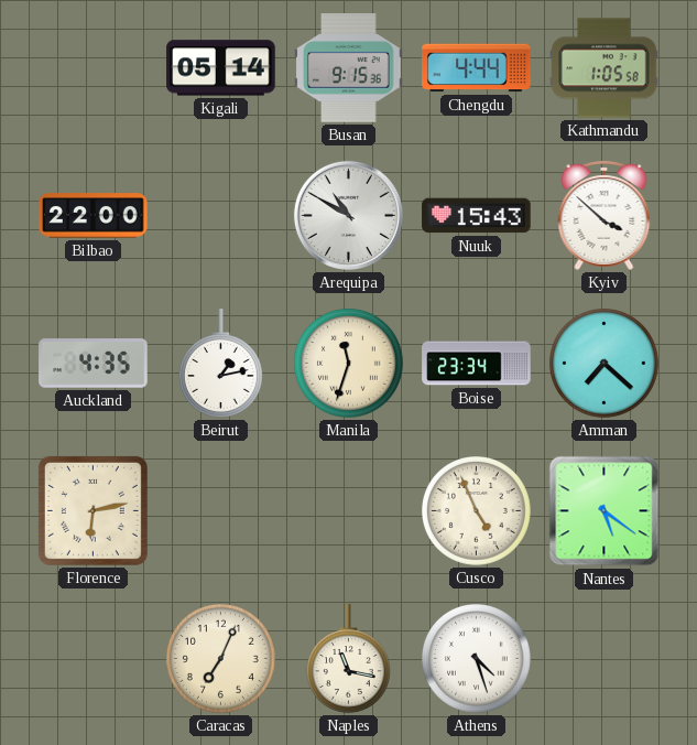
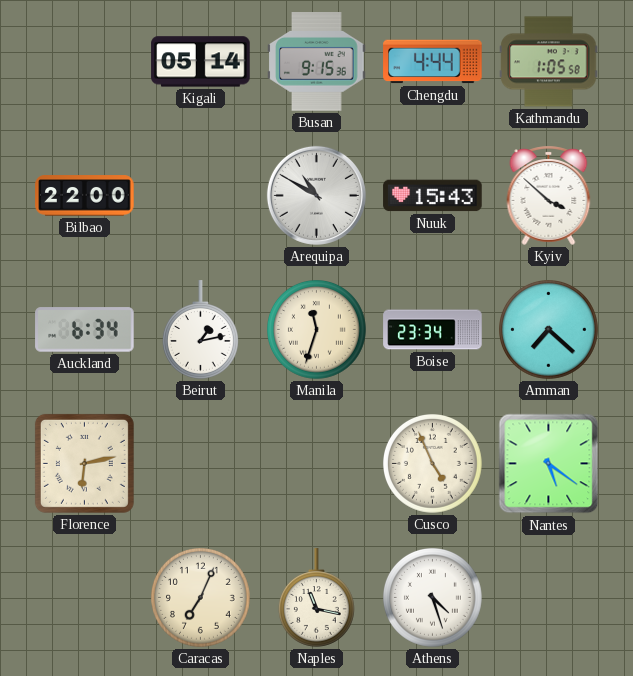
Auckland: 4:35 -> 6:34
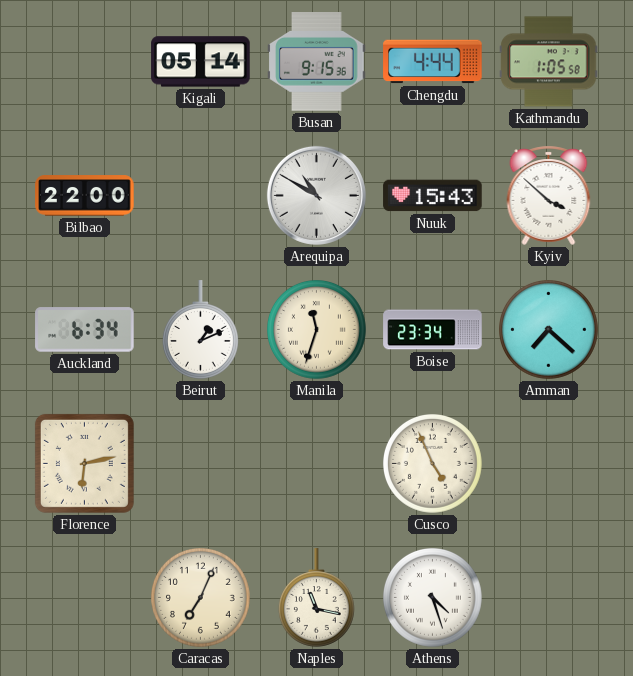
Beirut: 1:13 -> 1:11
Nantes: 5:21 -> none
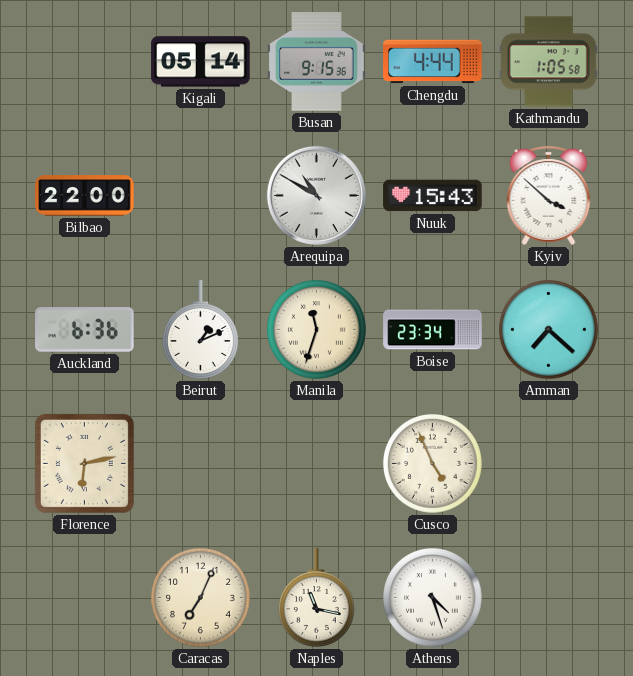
Auckland: 6:34 -> 6:36
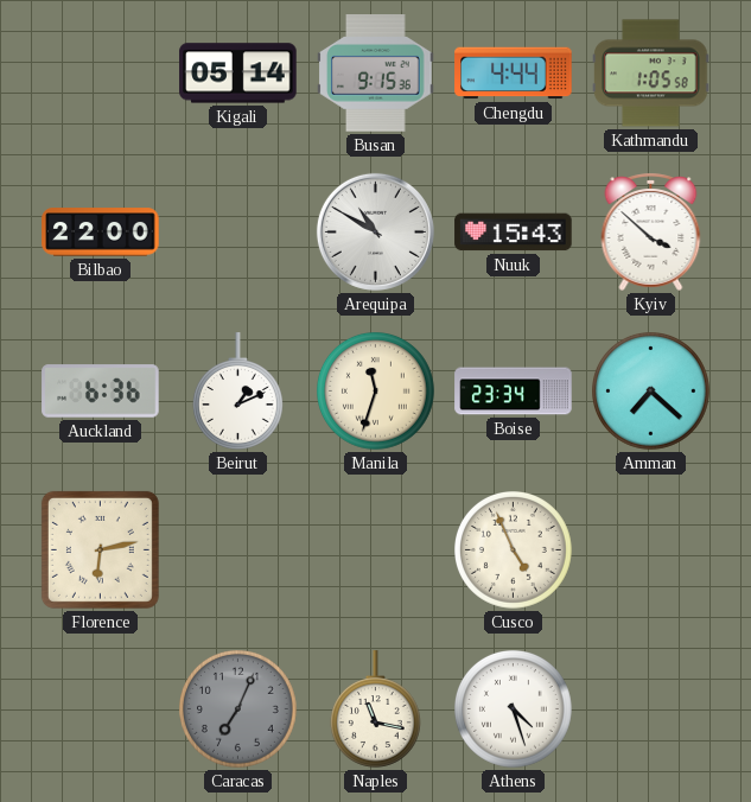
Caracas dial: cream -> grey
